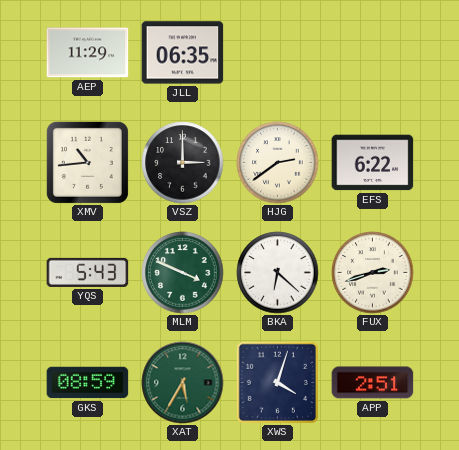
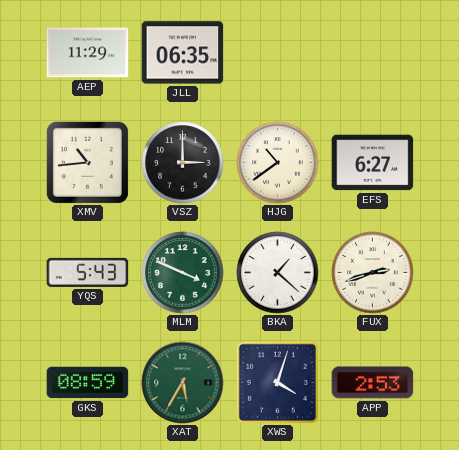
HJG: 2:39 -> 10:39
EFS: 6:22 -> 6:27
BKA: 6:22 -> 1:22
APP: 2:51 -> 2:53
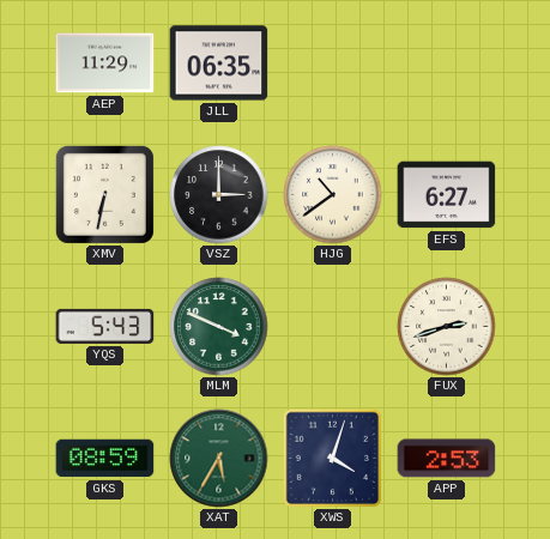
XMV: 10:44 -> 6:32
BKA: 1:22 -> none
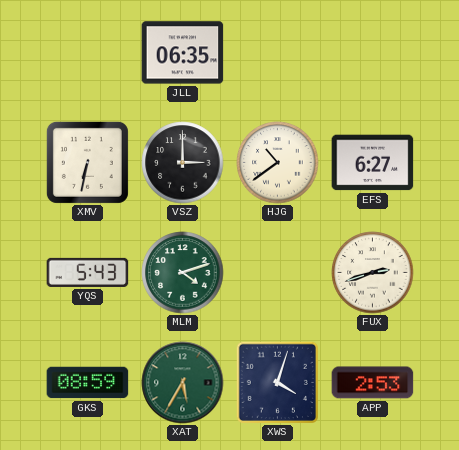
AEP: 11:29 -> none
MLM: 3:49 -> 4:12
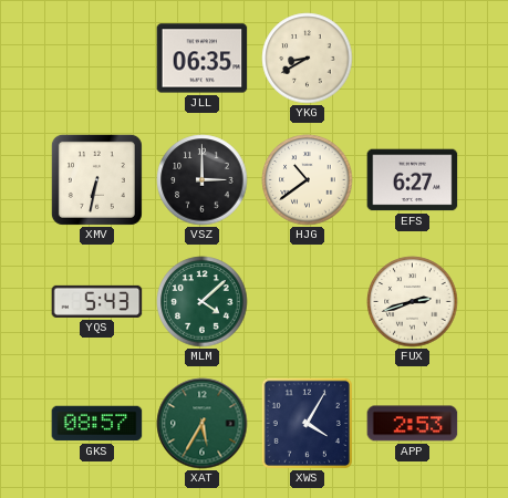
YKG: none -> 8:40
MLM: 4:12 -> 4:08
GKS: 08:59 -> 08:57
XWS: 4:03 -> 4:05
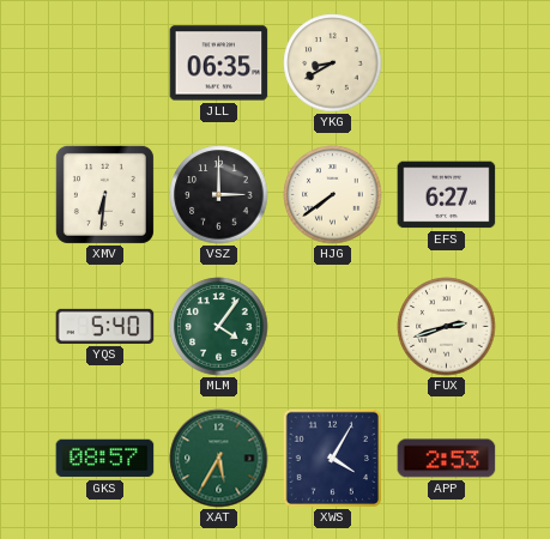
XMV: 6:32 -> 6:31
HJG: 10:39 -> 7:39
YQS: 5:43 -> 5:40
MLM: 4:08 -> 4:06
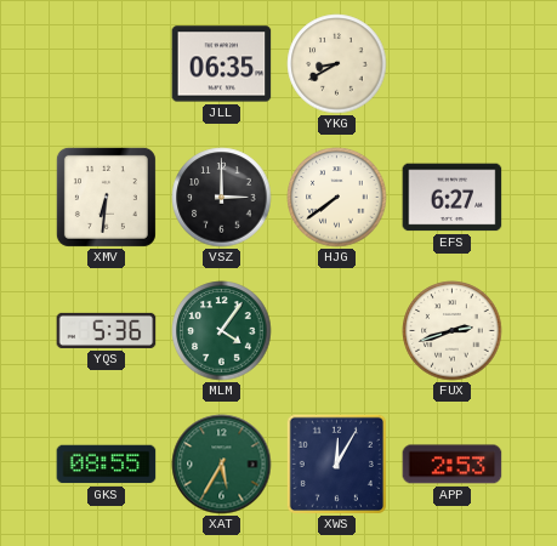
YQS: 5:40 -> 5:36
GKS: 08:57 -> 08:55
XWS: 4:05 -> 12:05
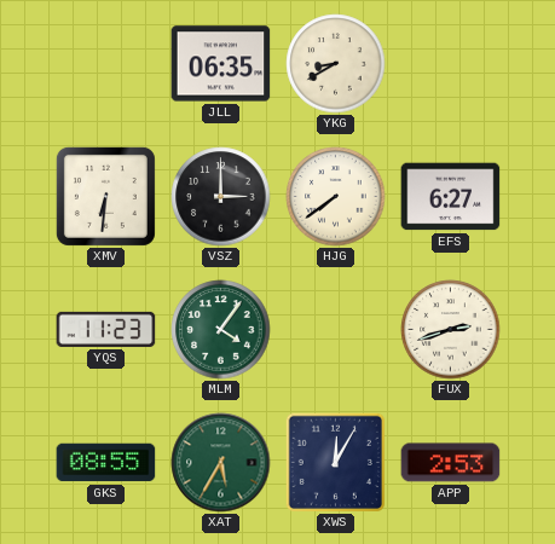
YQS: 5:36 -> 11:23
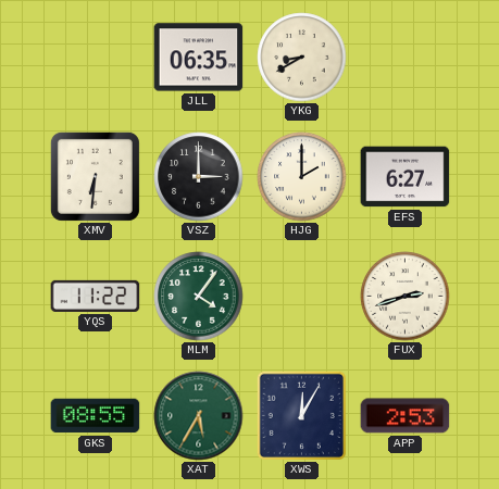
HJG: 7:39 -> 2:00
YQS: 11:23 -> 11:22
